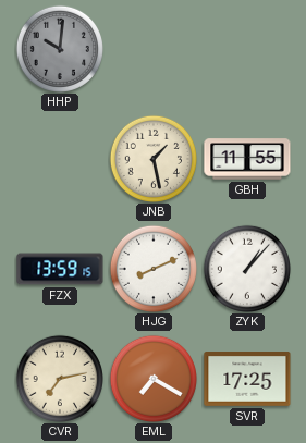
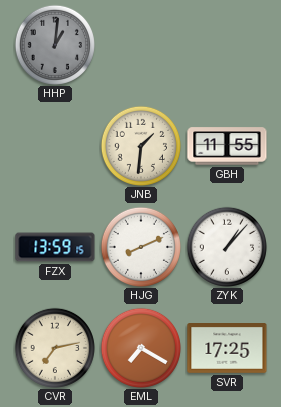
HHP: 10:01 -> 1:01
JNB: 1:28 -> 1:31
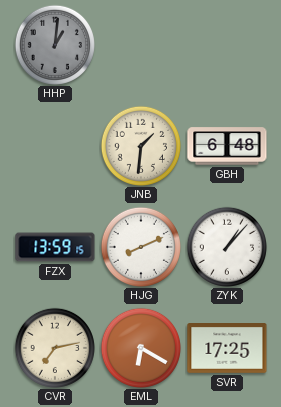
GBH: 11:55 -> 6:48
EML: 7:20 -> 6:20
